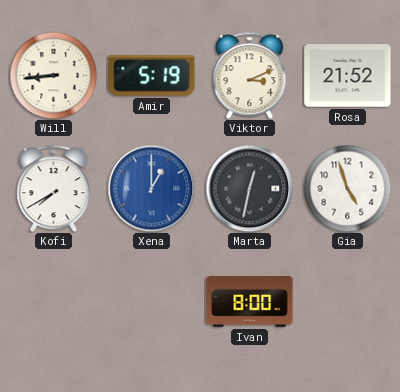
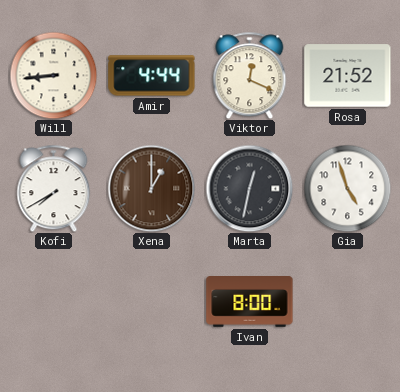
Amir: 5:19 -> 4:44
Viktor: 3:11 -> 12:19
Xena dial: blue -> brown
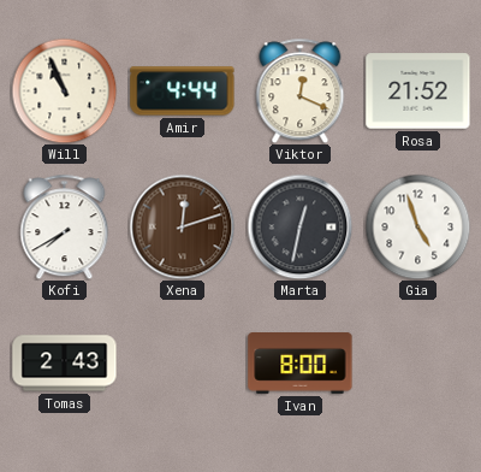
Will: 8:44 -> 10:56
Xena: 1:00 -> 12:12
Tomas: none -> 2:43
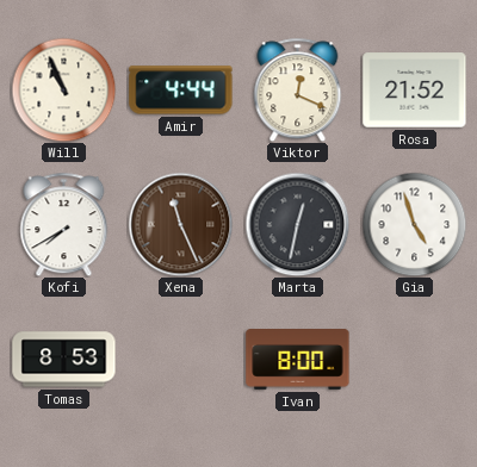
Xena: 12:12 -> 11:26
Tomas: 2:43 -> 8:53
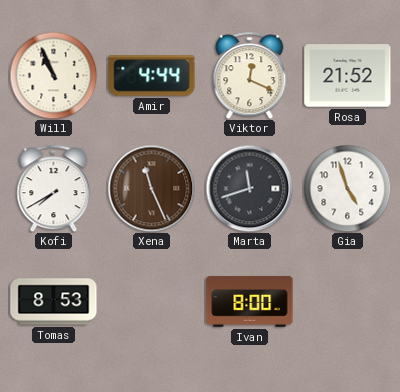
Marta: 12:32 -> 11:42
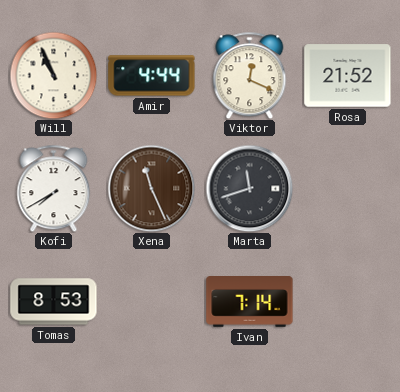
Gia: 4:57 -> none
Ivan: 8:00 -> 7:14
